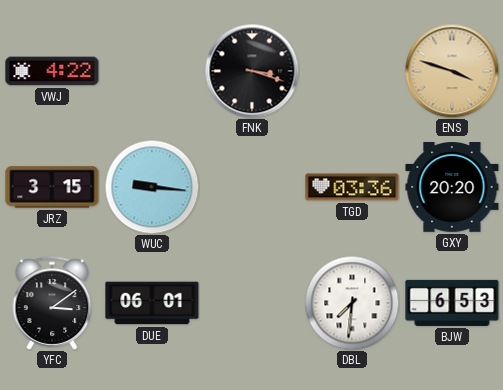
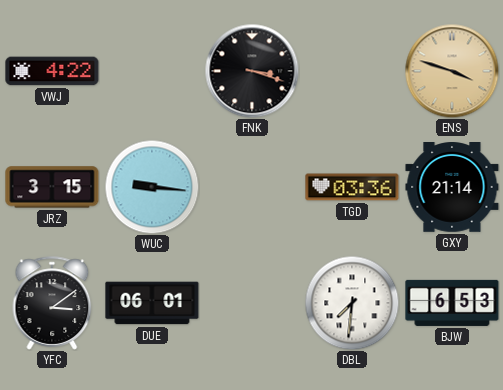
GXY: 20:20 -> 21:14
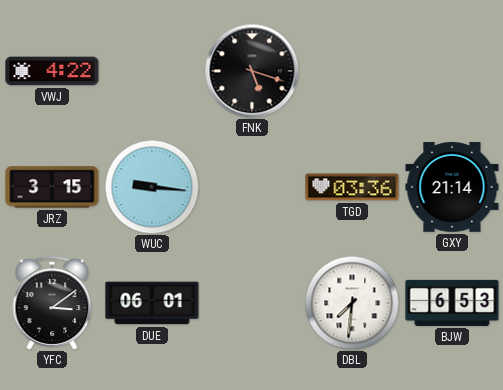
FNK: 3:18 -> 5:18
ENS: 3:48 -> none
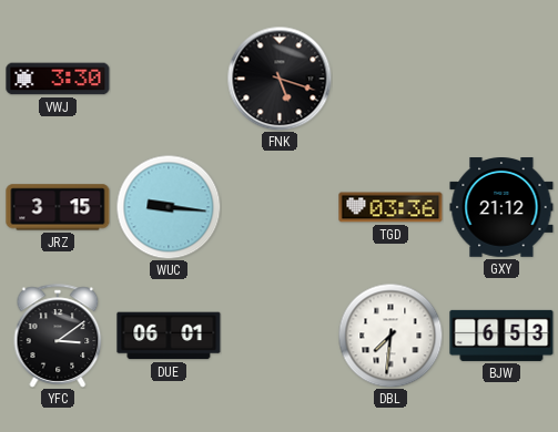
VWJ: 4:22 -> 3:30
GXY: 21:14 -> 21:12
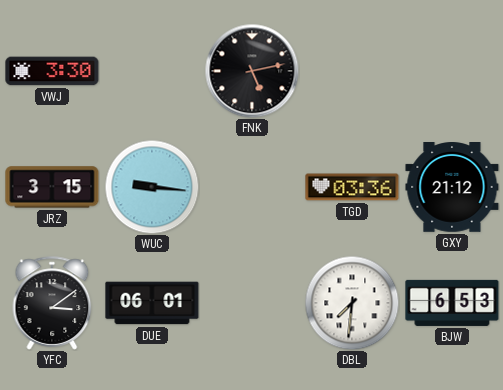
FNK: 5:18 -> 5:13
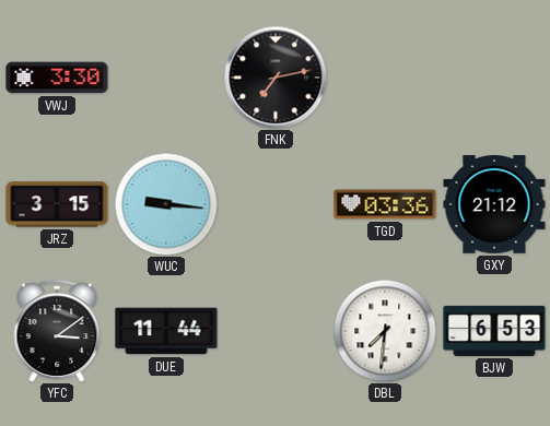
FNK: 5:13 -> 7:13
DUE: 06:01 -> 11:44
